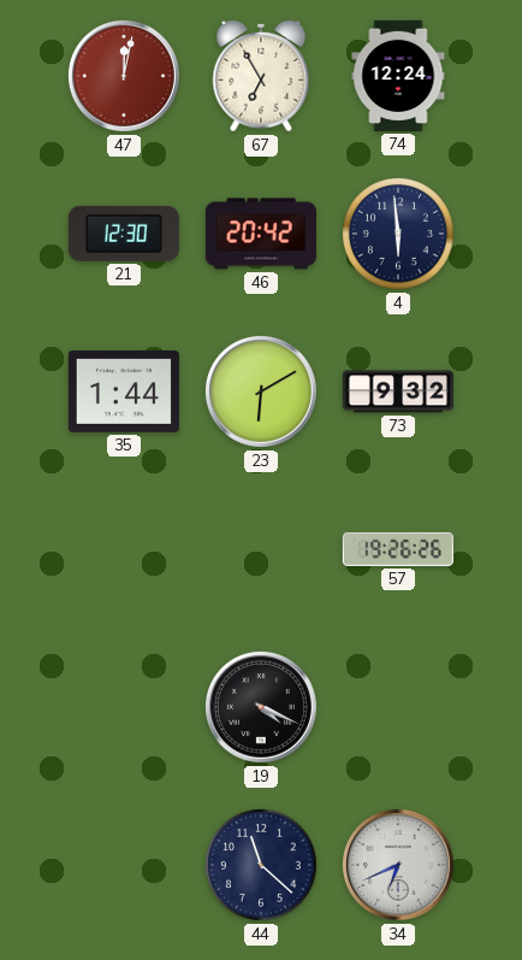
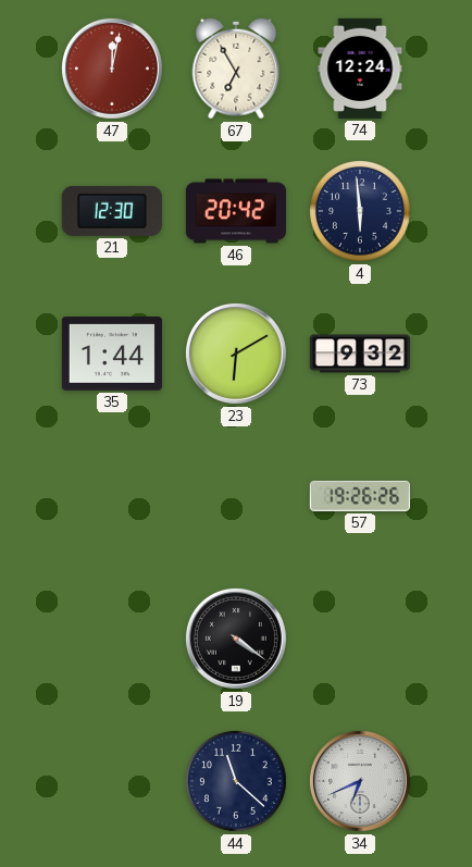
19: 4:19 -> 4:21
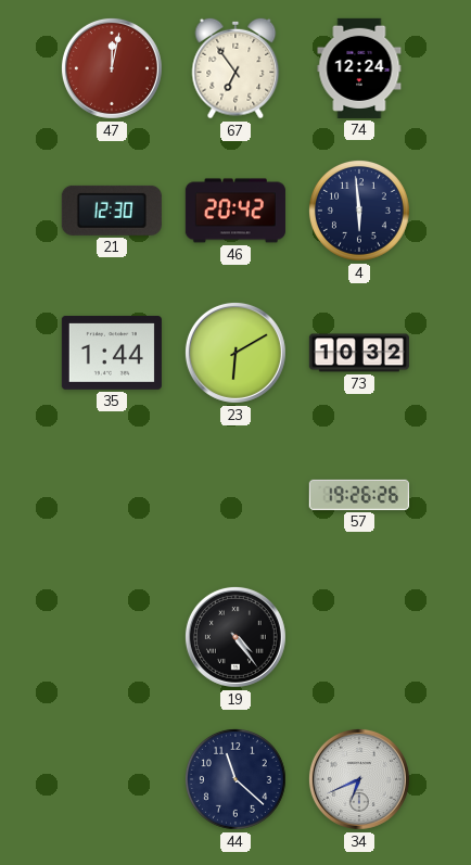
67: 6:55 -> 6:54
73: 9:32 -> 10:32
19: 4:21 -> 4:24
